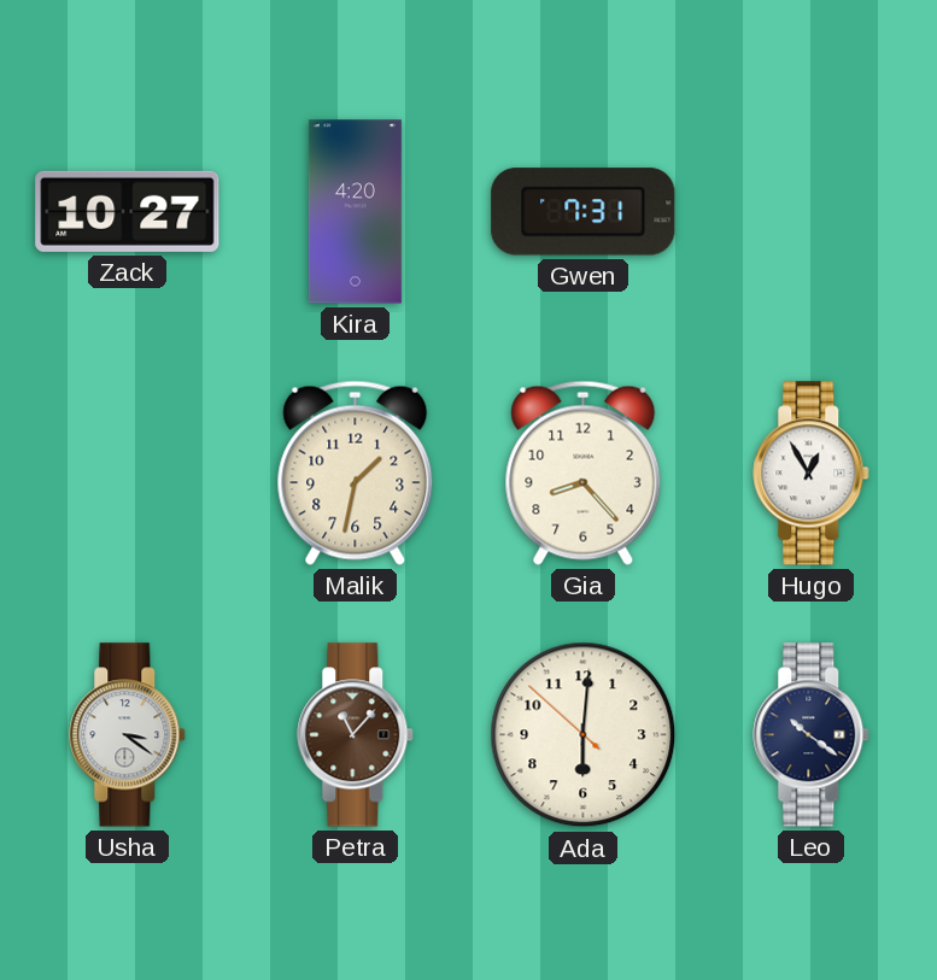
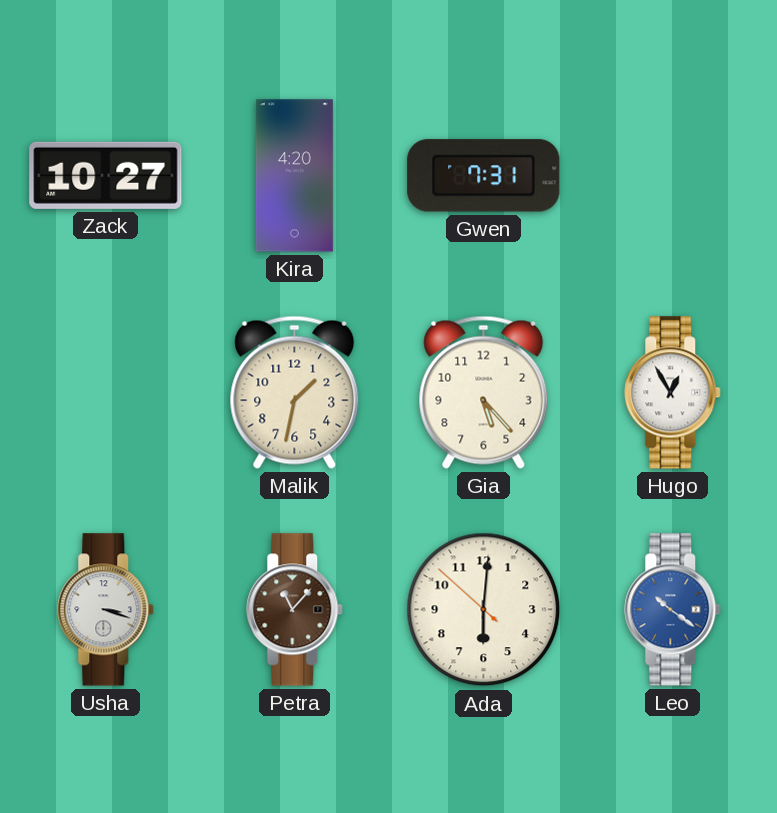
Gia: 8:23 -> 5:23
Usha: 3:21 -> 3:18
Leo dial: navy -> blue
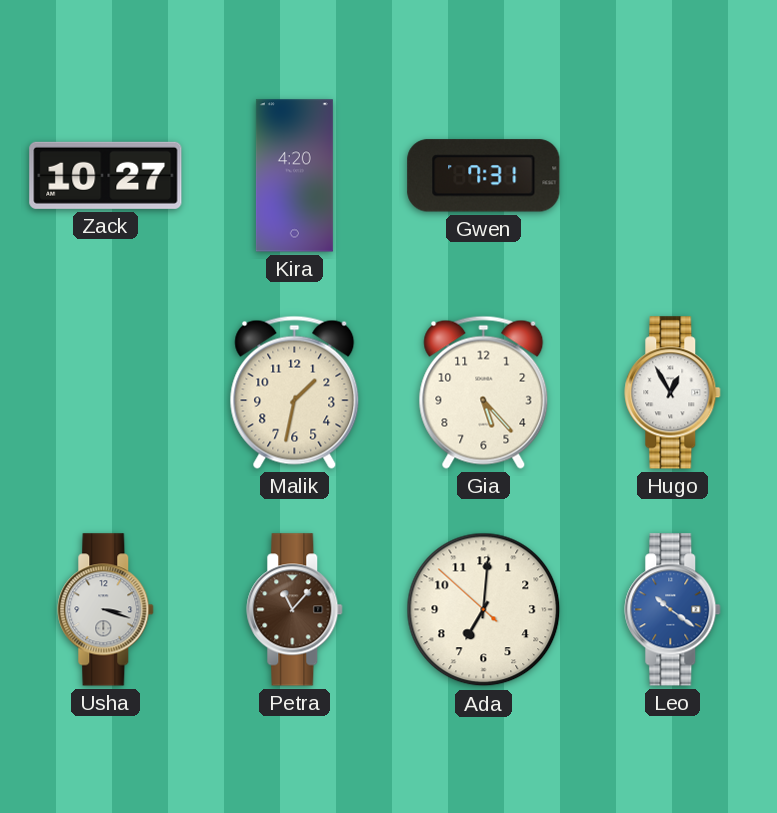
Ada: 6:00 -> 7:00
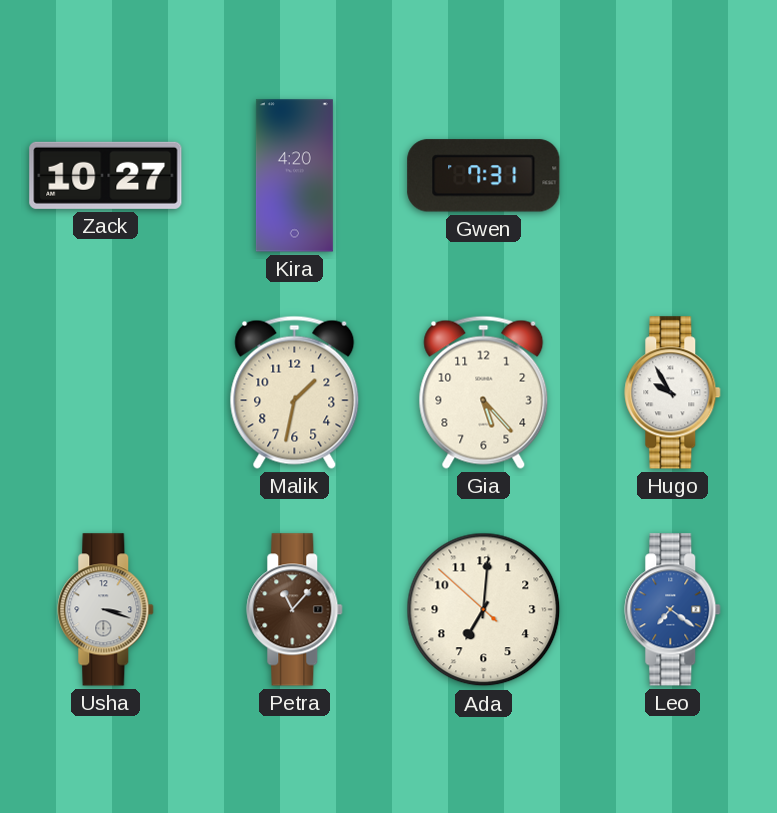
Hugo: 12:55 -> 9:55
Leo: 10:21 -> 7:21
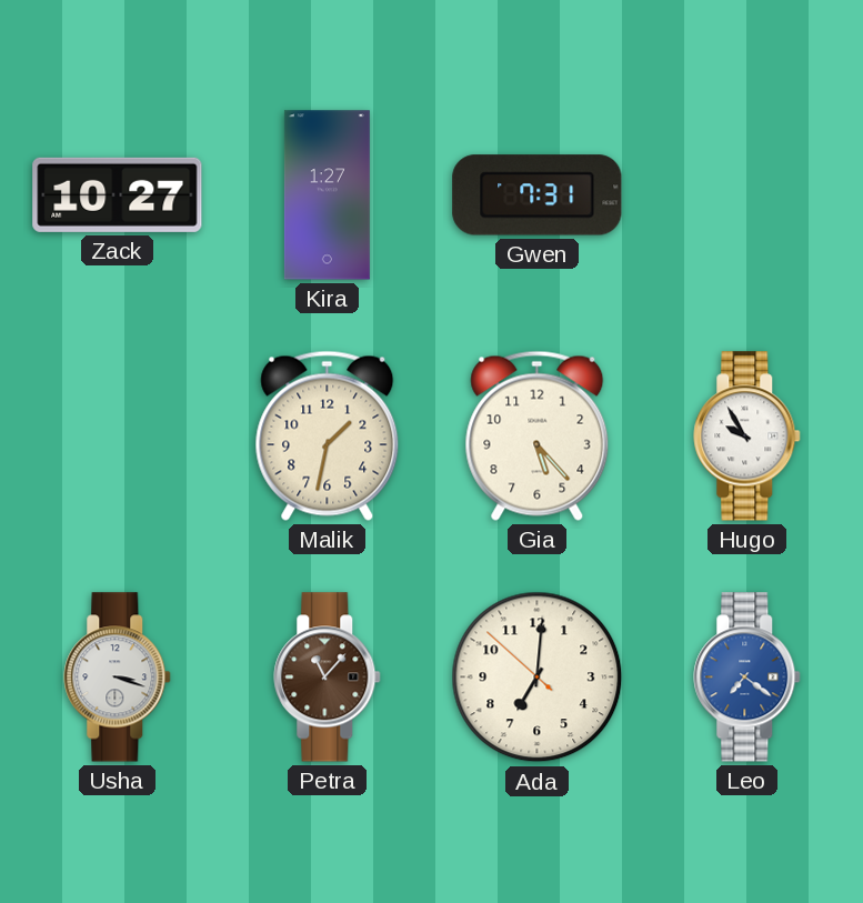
Kira: 4:20 -> 1:27
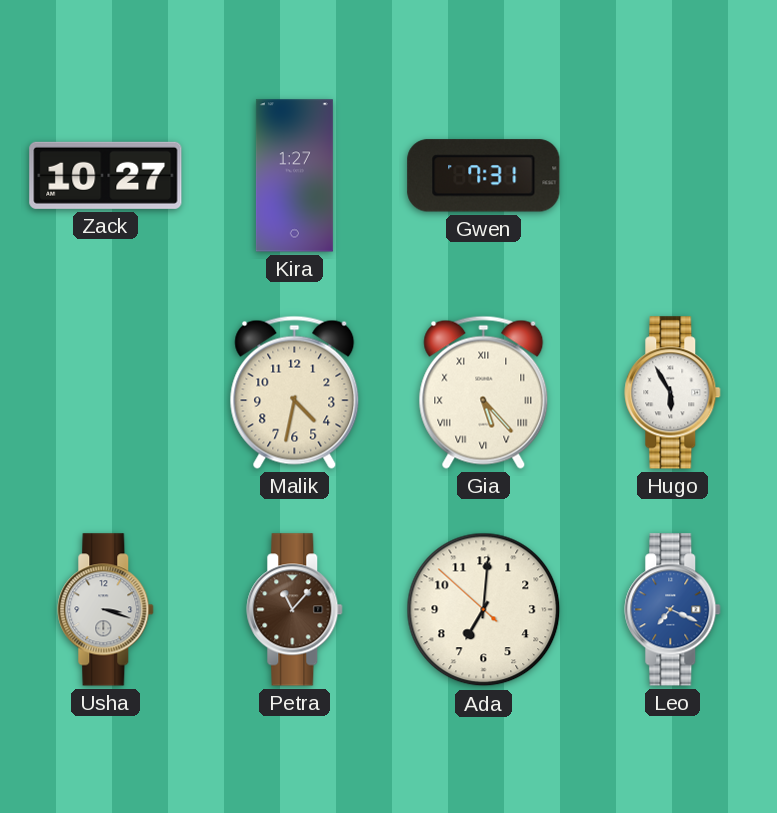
Malik: 1:32 -> 4:32
Gia numerals: Arabic -> Roman
Hugo: 9:55 -> 5:55
Leo: 7:21 -> 7:19
